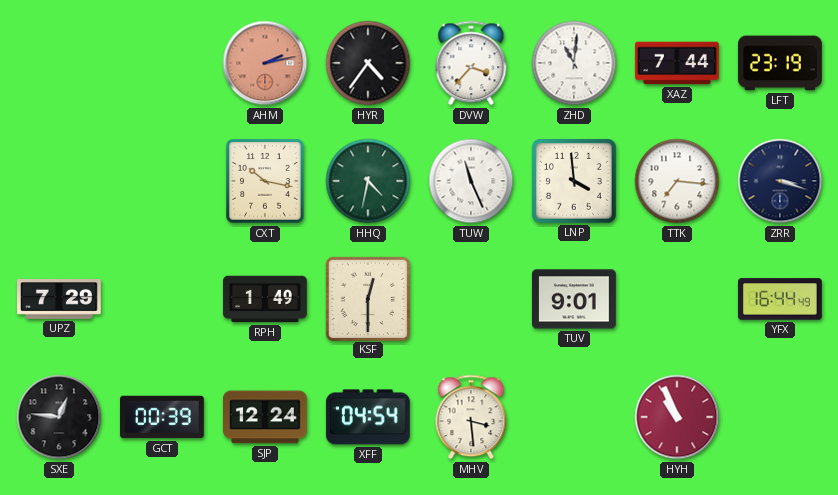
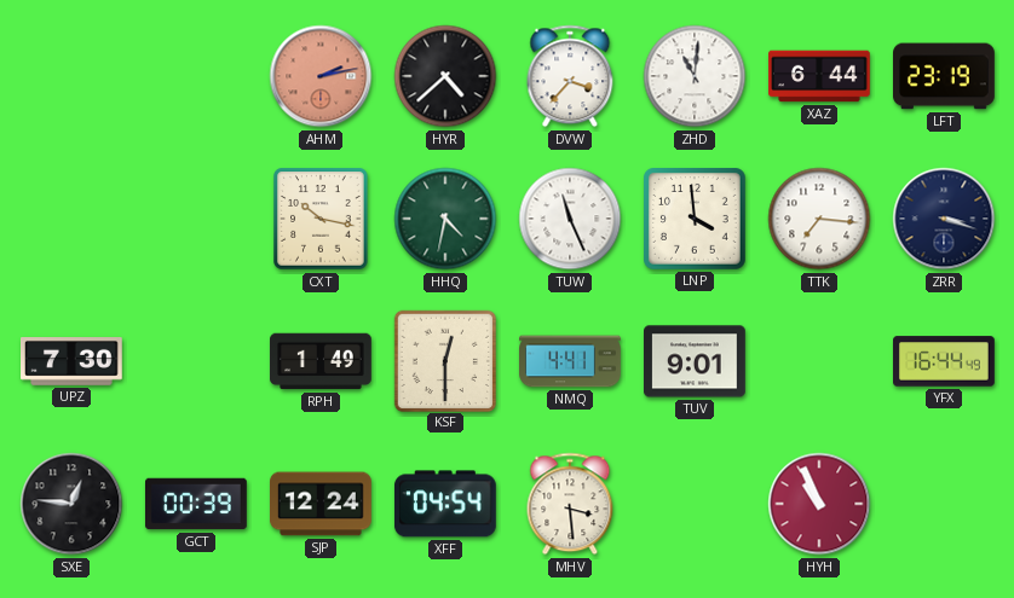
HYR: 4:36 -> 4:38
XAZ: 7:44 -> 6:44
UPZ: 7:29 -> 7:30
NMQ: none -> 4:41
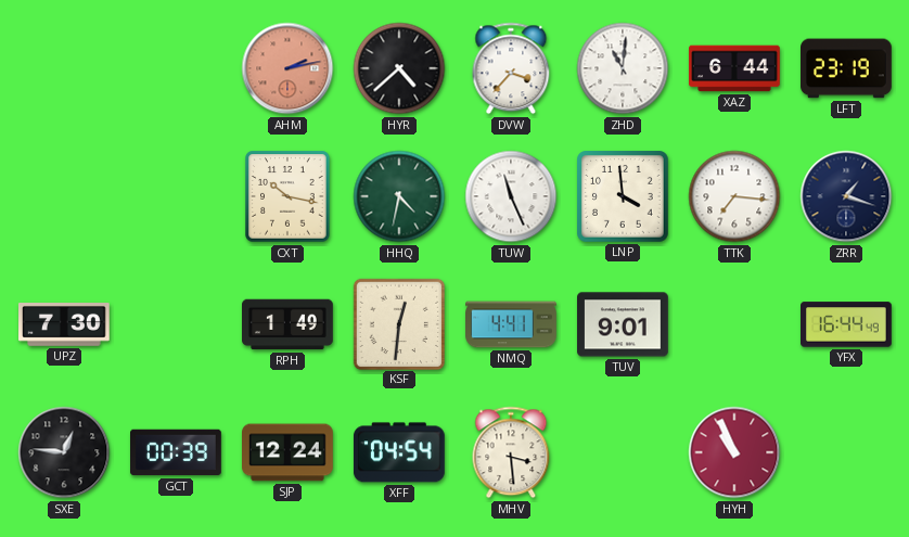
ZRR: 3:18 -> 1:18
KSF: 12:30 -> 12:31
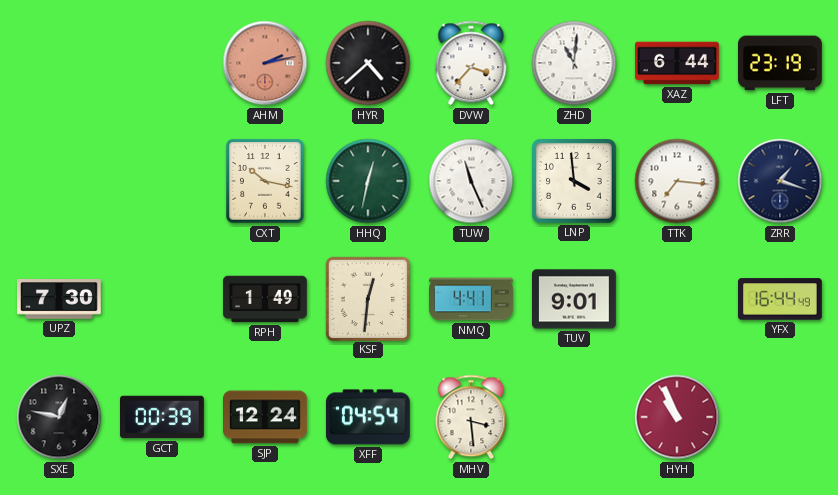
HHQ: 4:32 -> 12:32
SXE: 12:46 -> 12:47
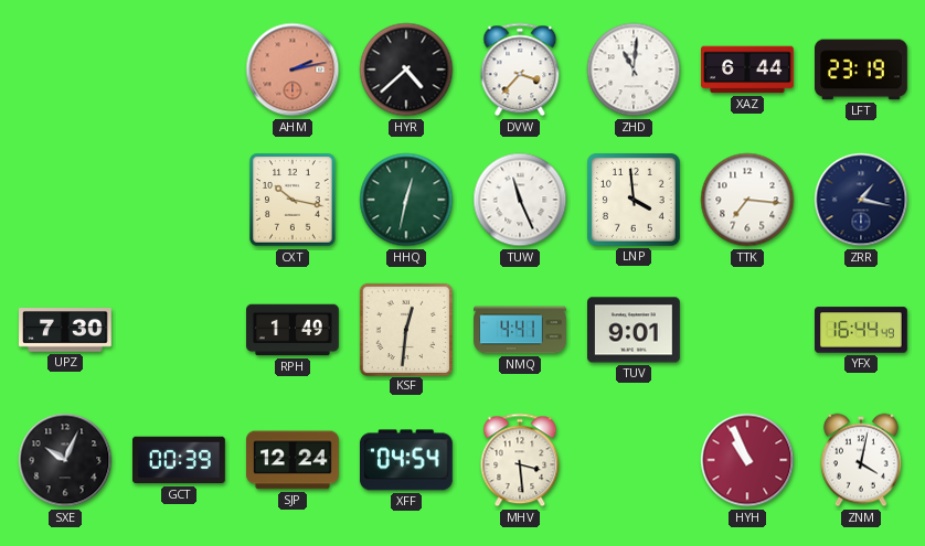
ZRR: 1:18 -> 1:17
SXE: 12:47 -> 10:04
ZNM: none -> 4:02
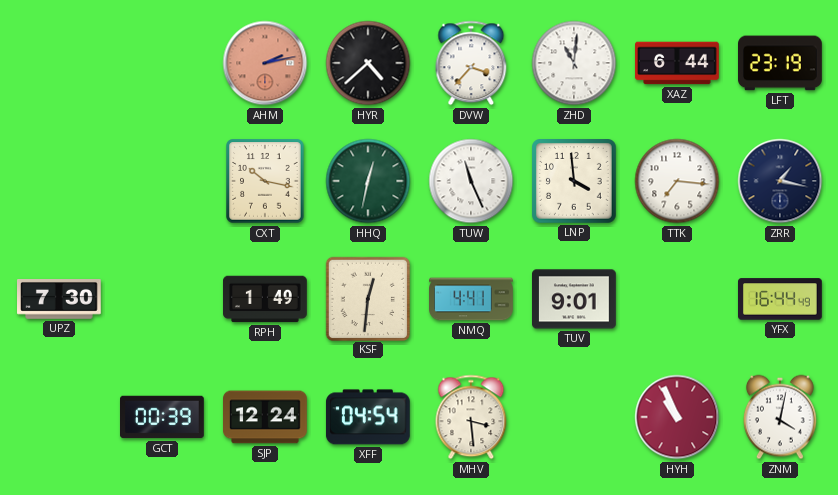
SXE: 10:04 -> none
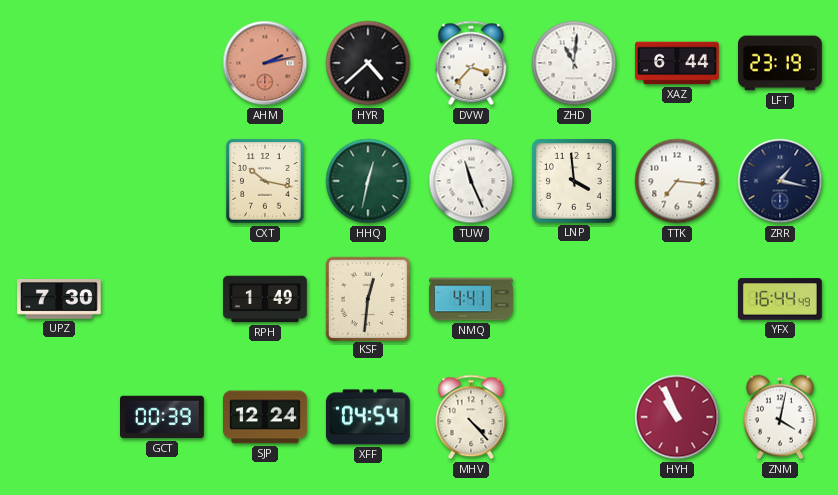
TUV: 9:01 -> none
MHV: 3:29 -> 4:23
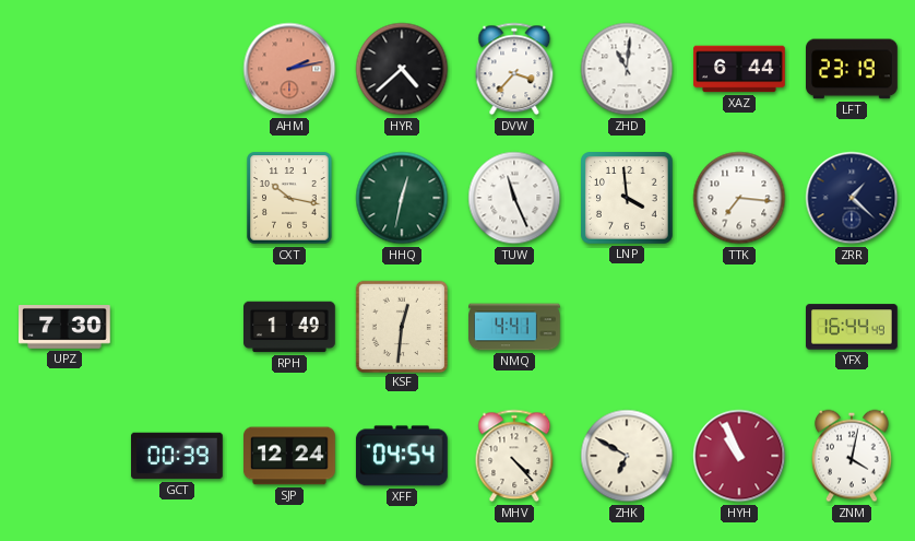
ZRR: 1:17 -> 1:22
ZHK: none -> 6:50
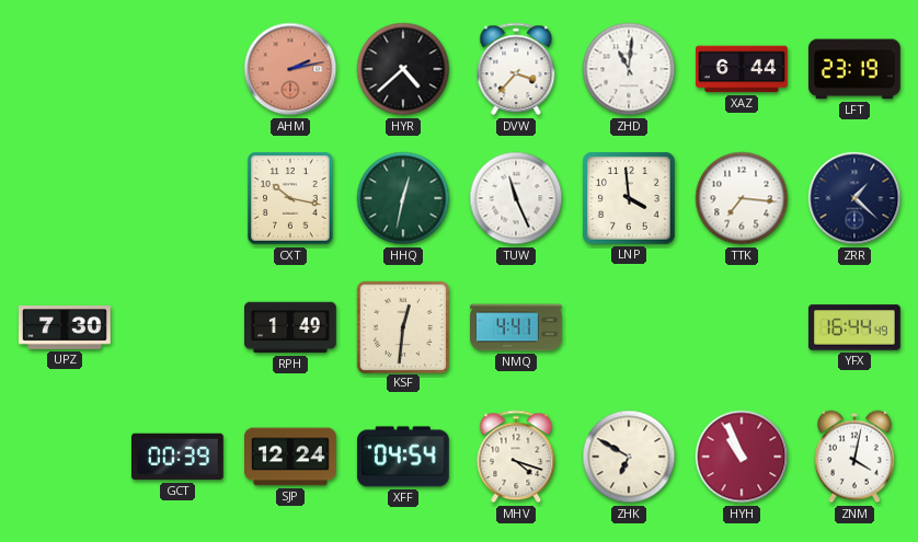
MHV: 4:23 -> 4:18
